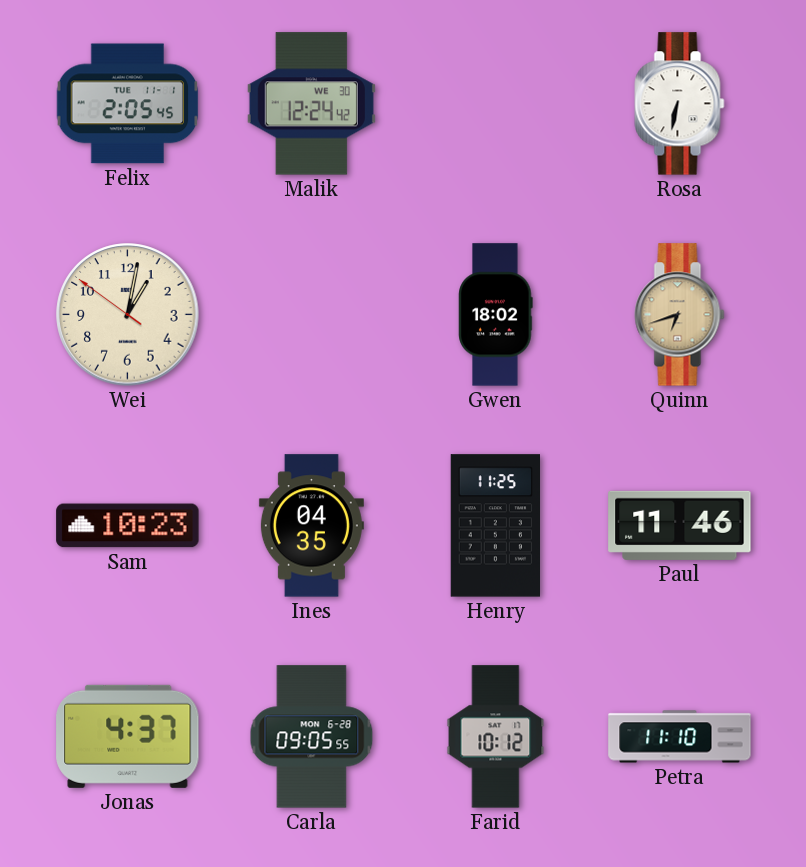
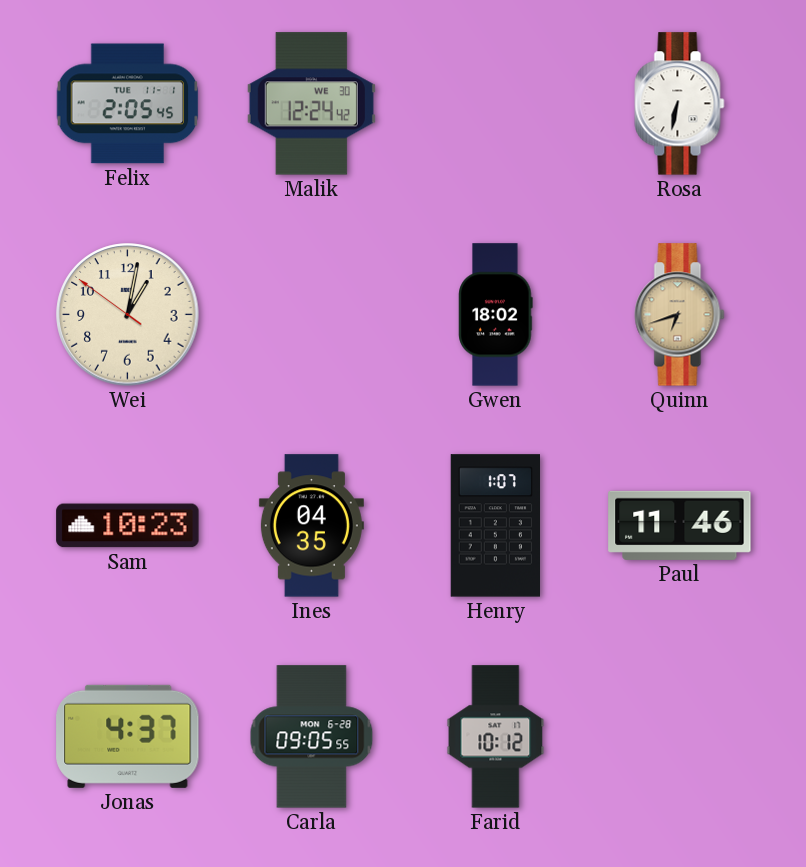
Henry: 11:25 -> 1:07
Petra: 11:10 -> none
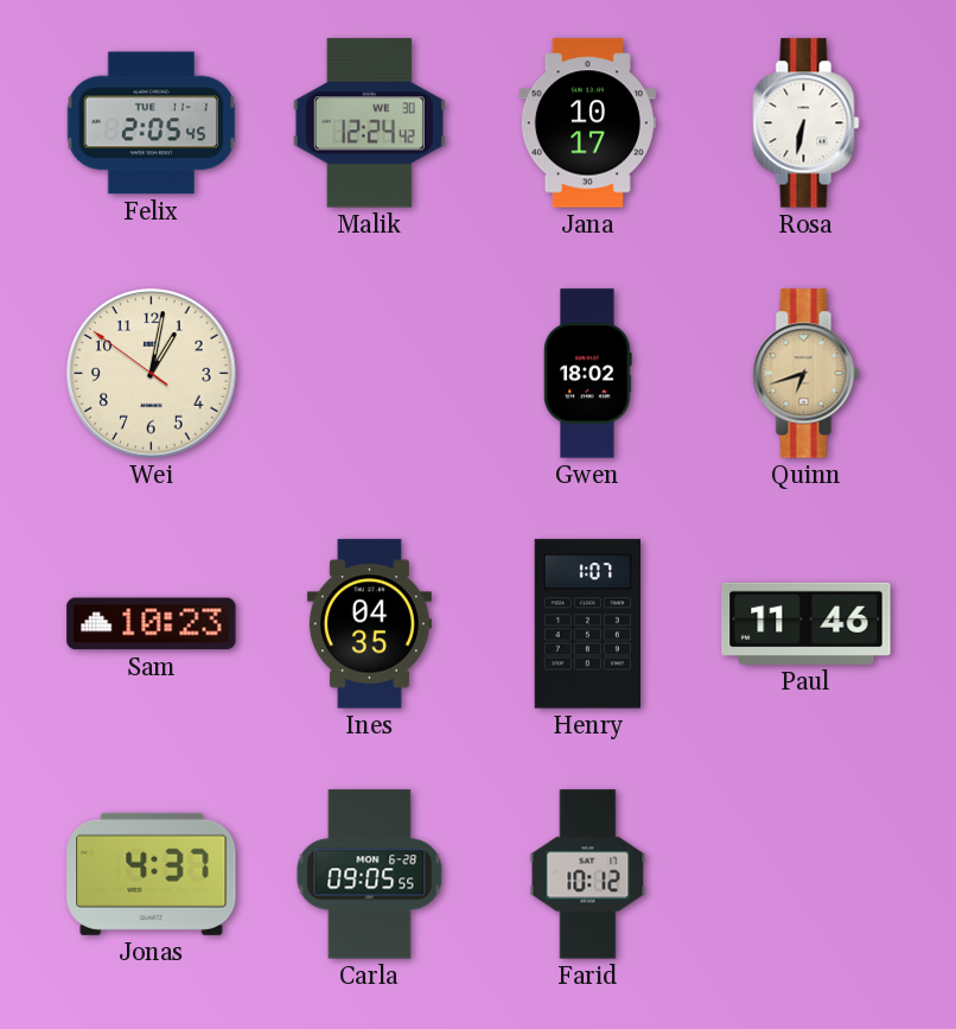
Jana: none -> 10:17
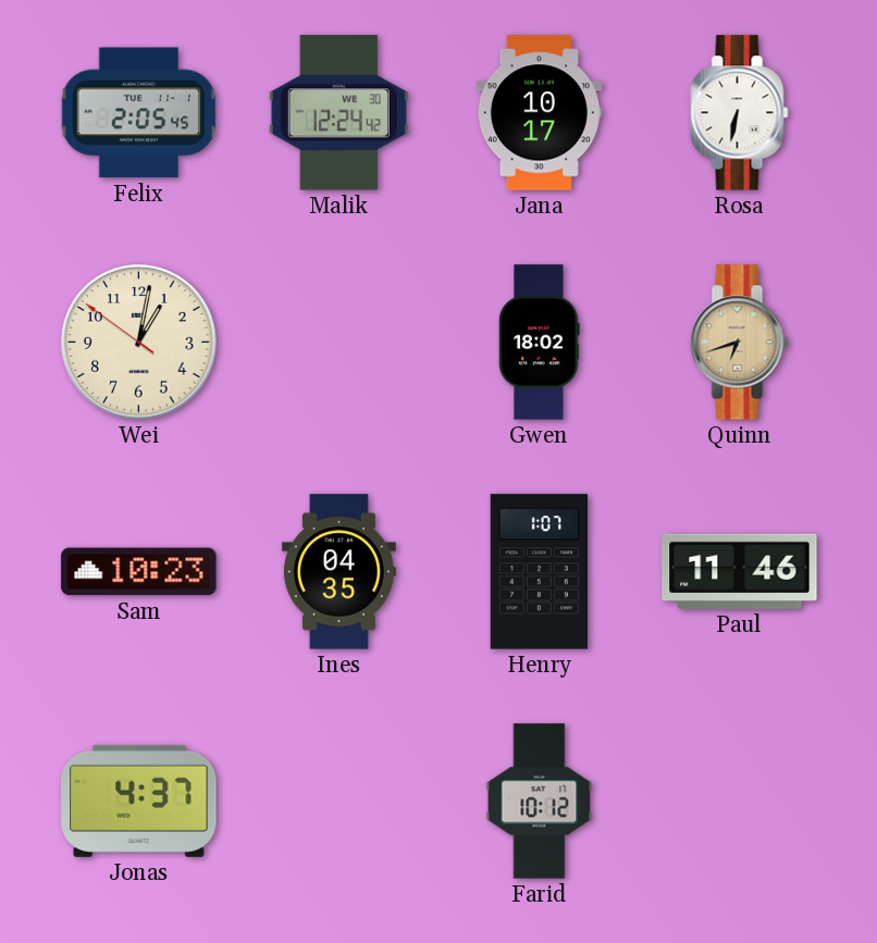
Carla: 09:05 -> none
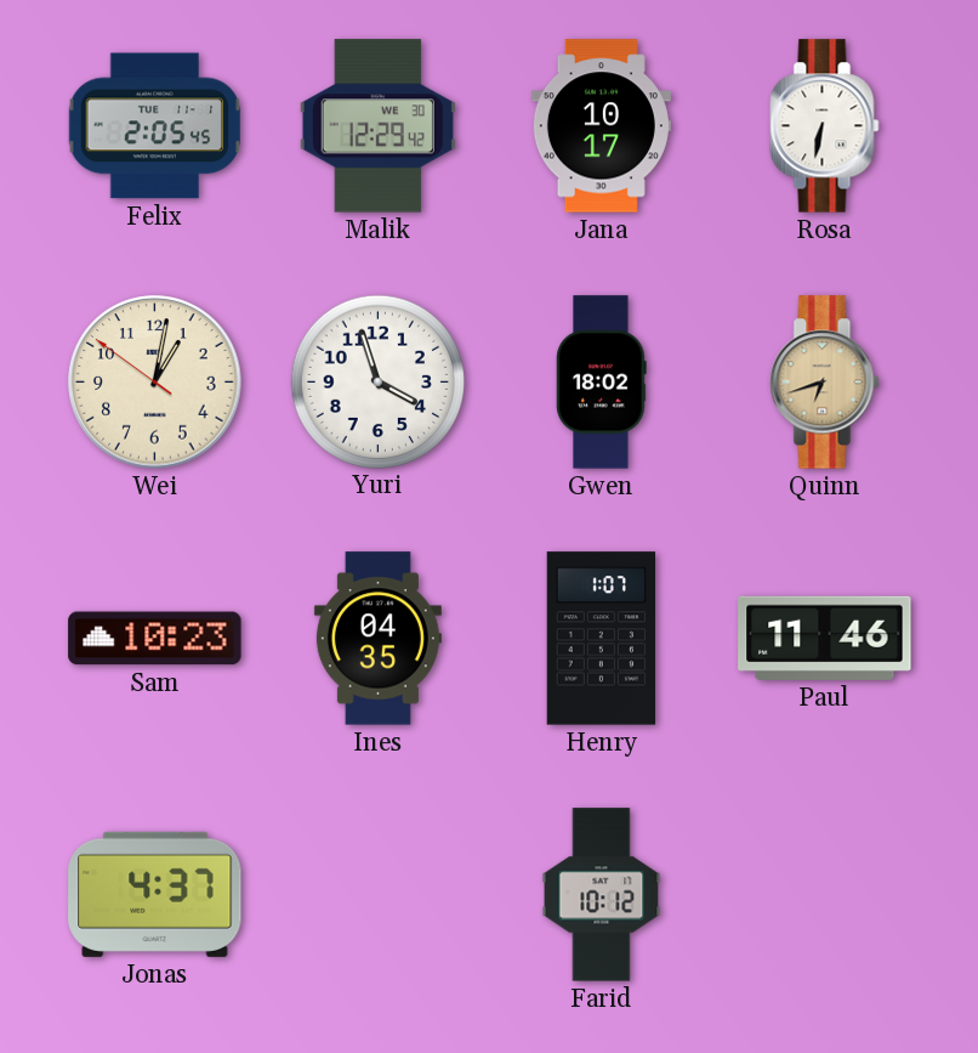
Malik: 12:24 -> 12:29
Yuri: none -> 3:57
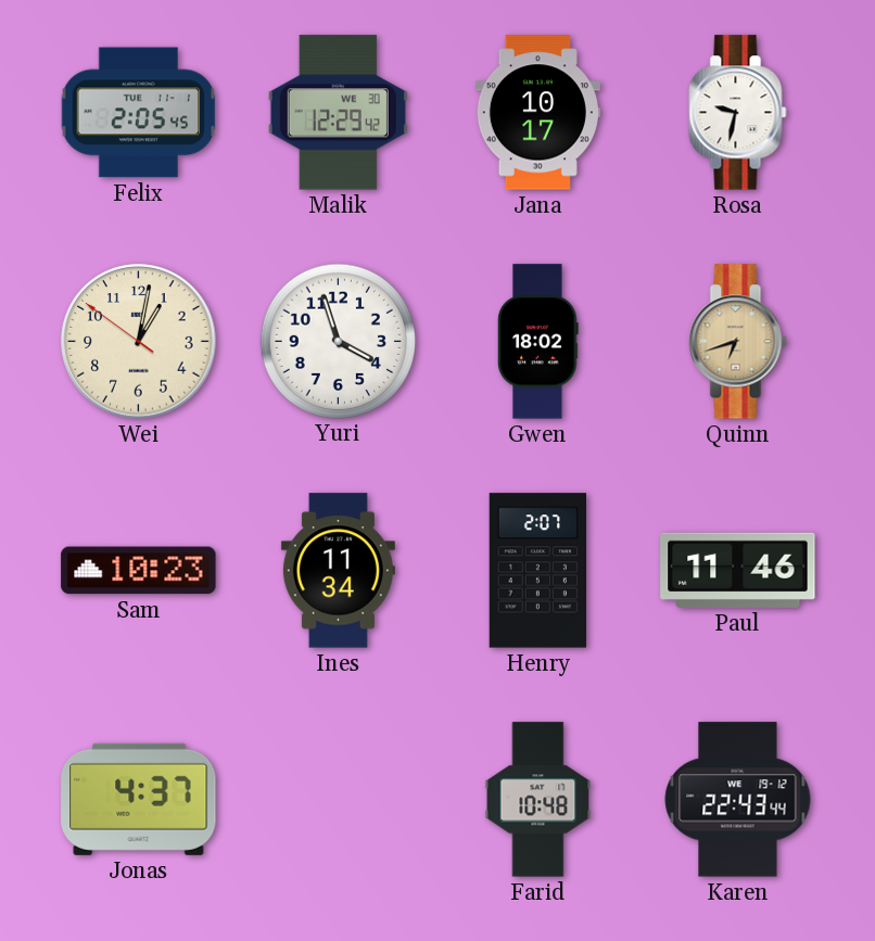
Rosa: 6:32 -> 9:32
Ines: 04:35 -> 11:34
Henry: 1:07 -> 2:07
Farid: 10:12 -> 10:48
Karen: none -> 22:43
